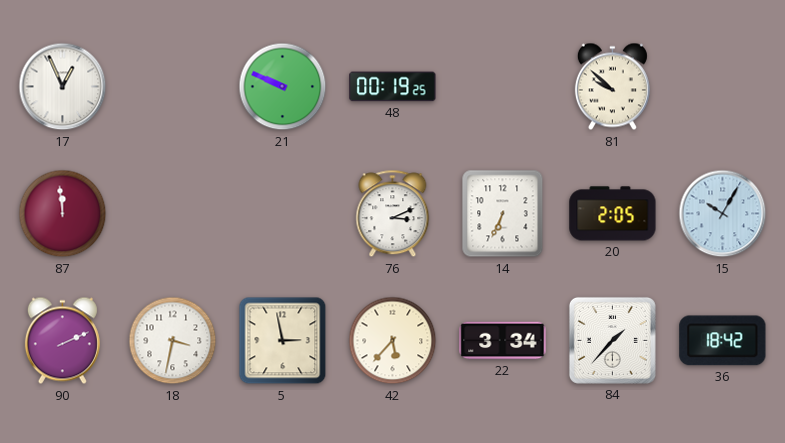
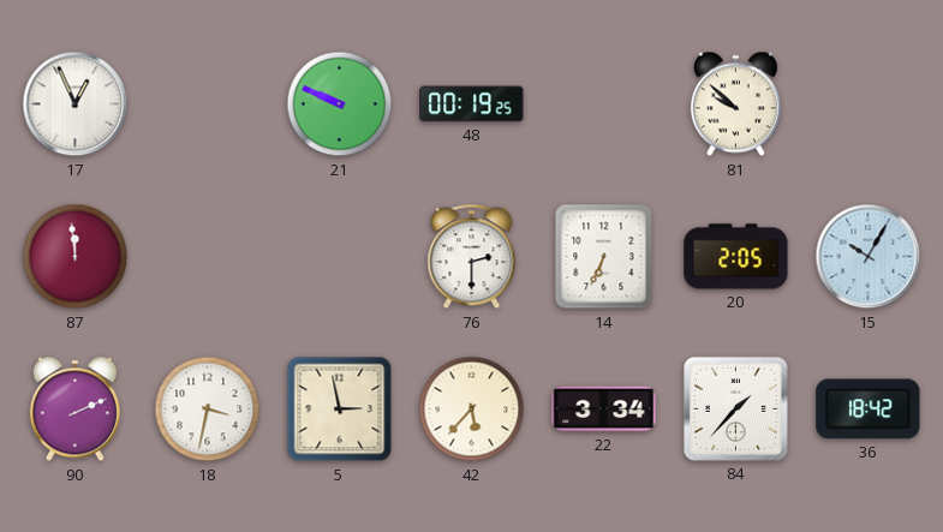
76: 3:11 -> 2:30
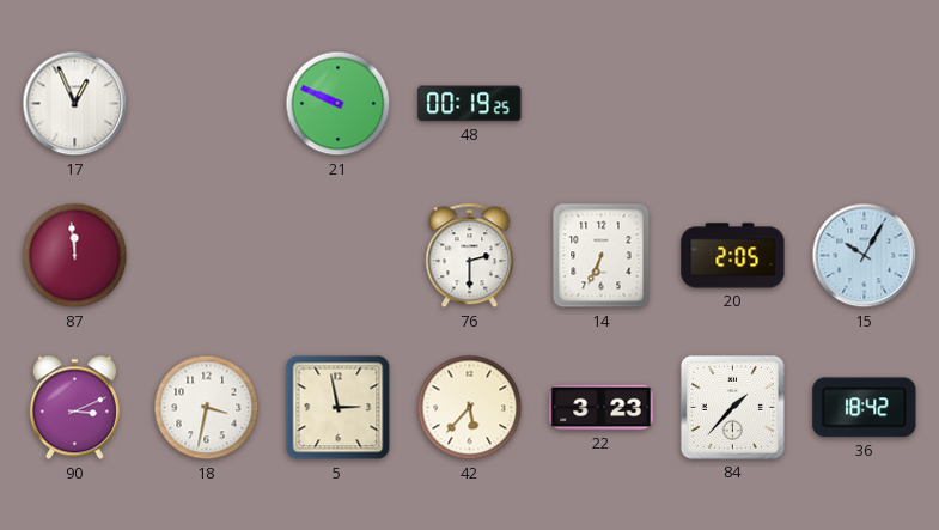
81: 9:52 -> none
90: 2:11 -> 3:11
22: 3:34 -> 3:23
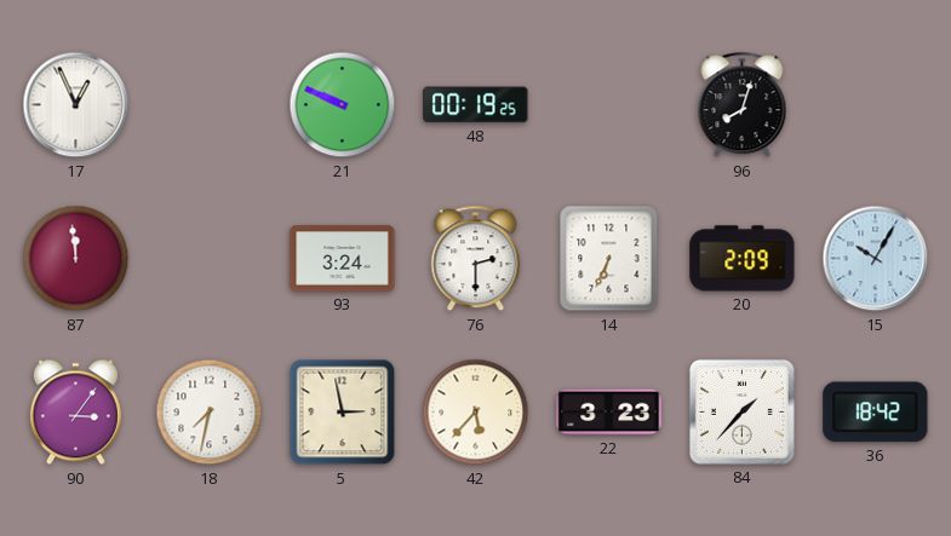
96: none -> 8:03
93: none -> 3:24
20: 2:05 -> 2:09
90: 3:11 -> 3:06
18: 3:32 -> 7:32
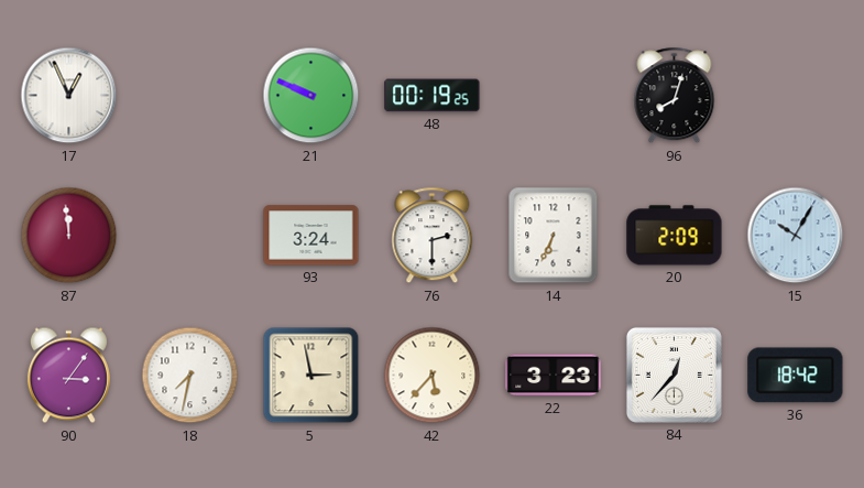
84: 1:37 -> 12:37
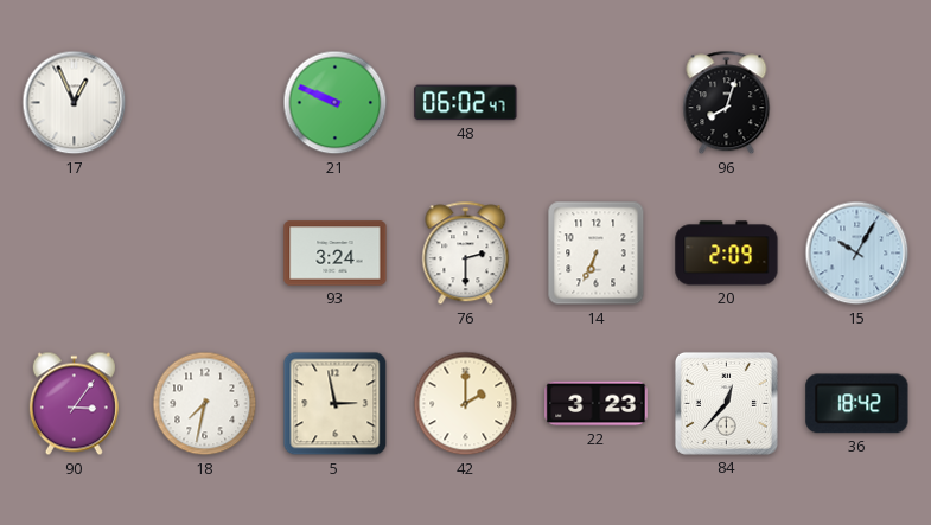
48: 00:19 -> 06:02
87: 11:59 -> none
42: 5:37 -> 2:00
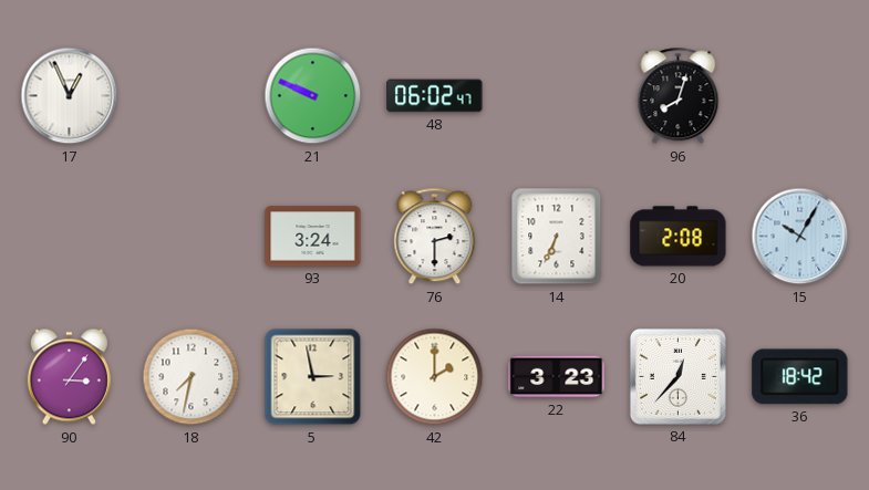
20: 2:09 -> 2:08
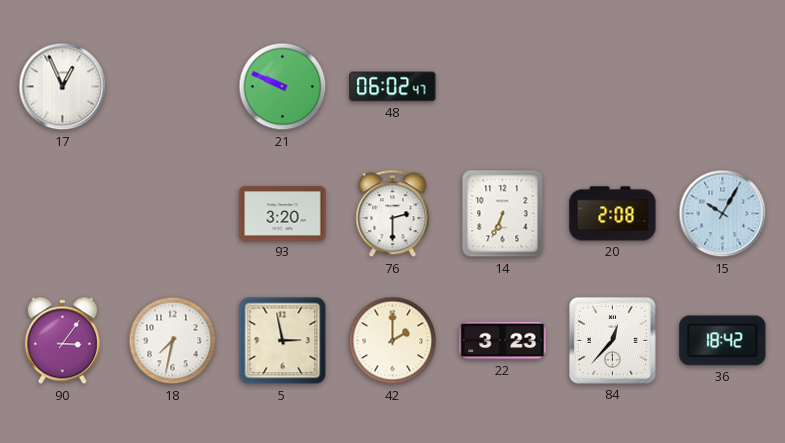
96: 8:03 -> none
93: 3:24 -> 3:20
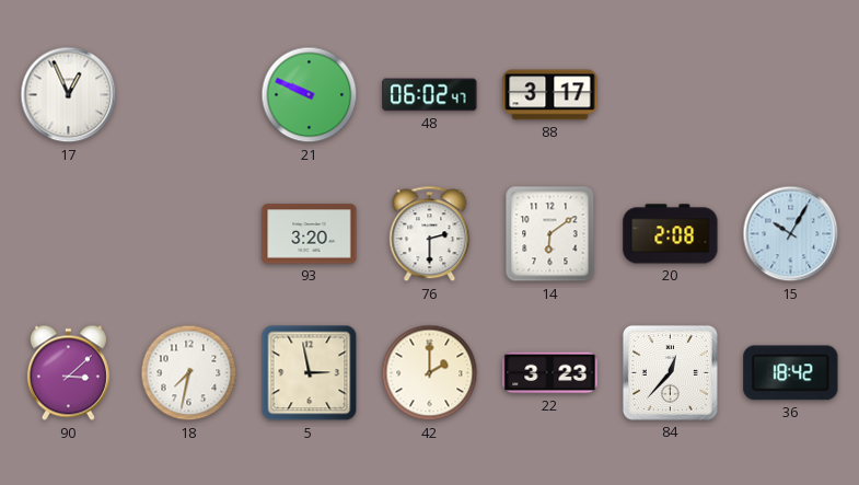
88: none -> 3:17
14: 6:34 -> 6:09
90: 3:06 -> 3:08
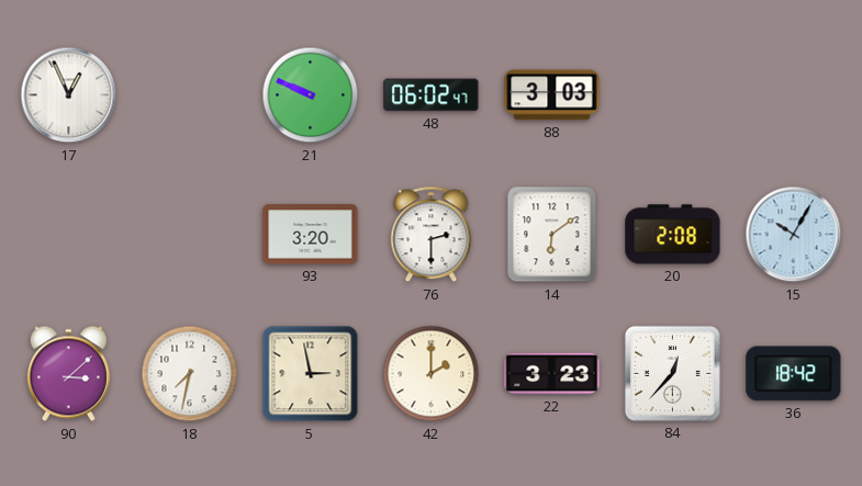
88: 3:17 -> 3:03
